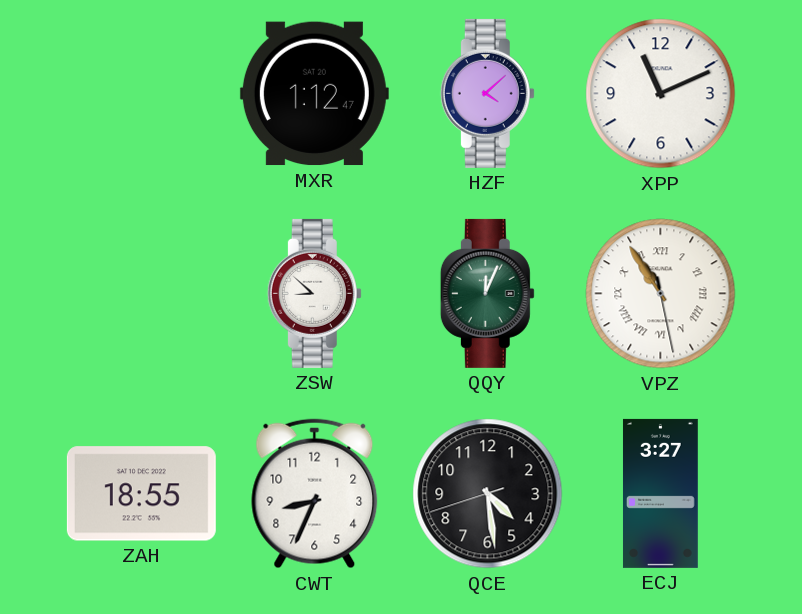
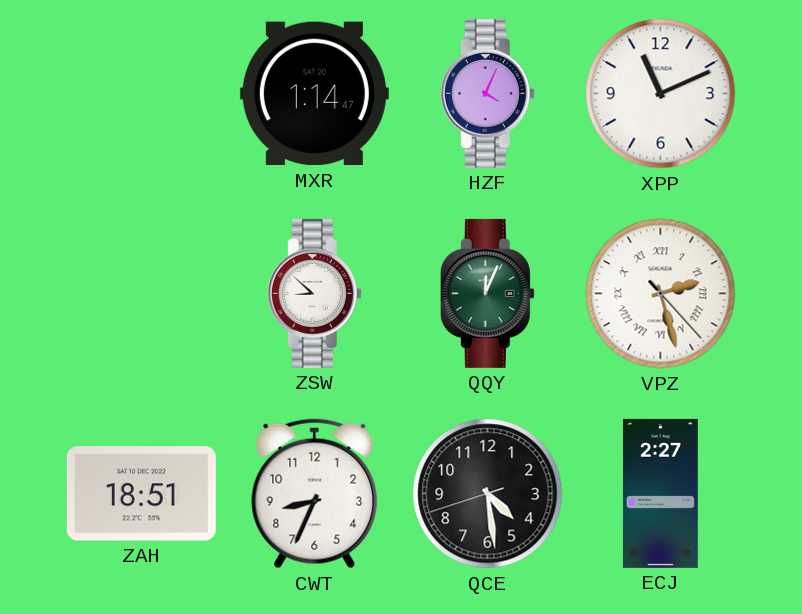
MXR: 1:12 -> 1:14
HZF: 4:08 -> 4:04
VPZ: 10:54 -> 2:27
ZAH: 18:55 -> 18:51
ECJ: 3:27 -> 2:27
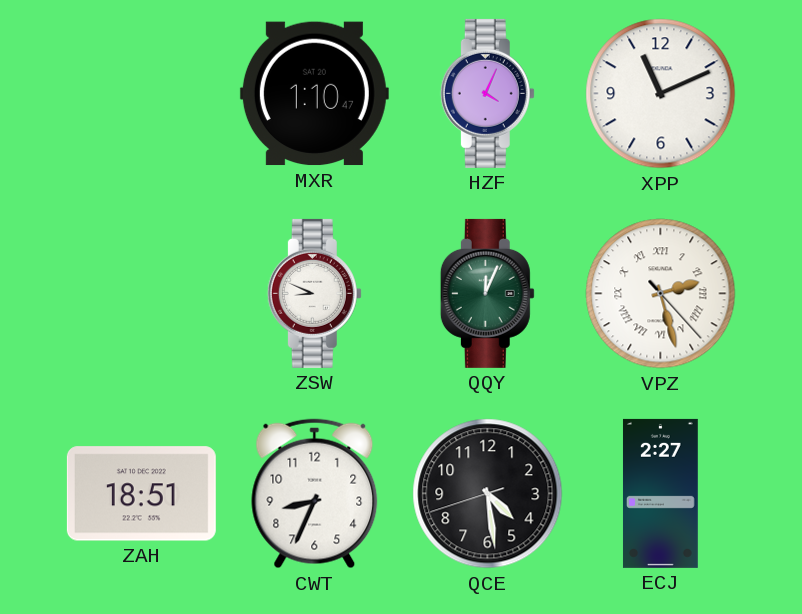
MXR: 1:14 -> 1:10
ZSW: 8:52 -> 8:49
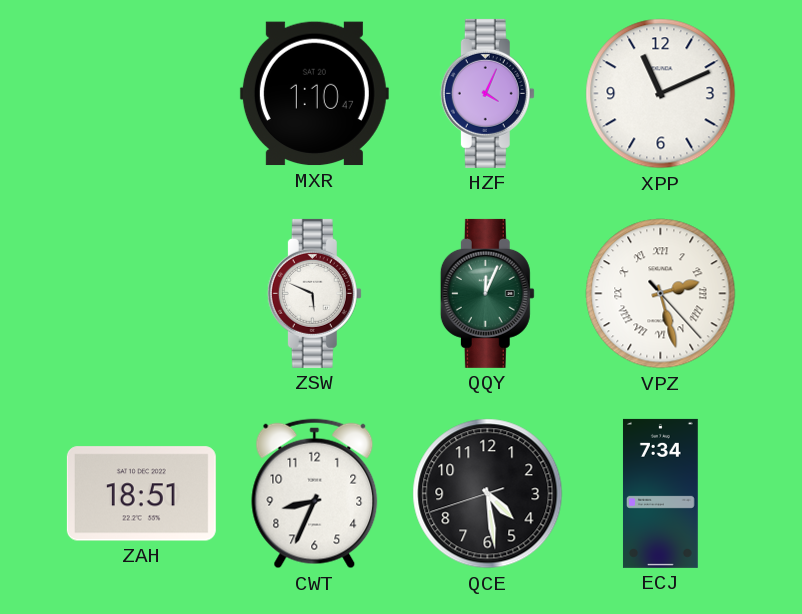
ZSW: 8:49 -> 5:49
ECJ: 2:27 -> 7:34
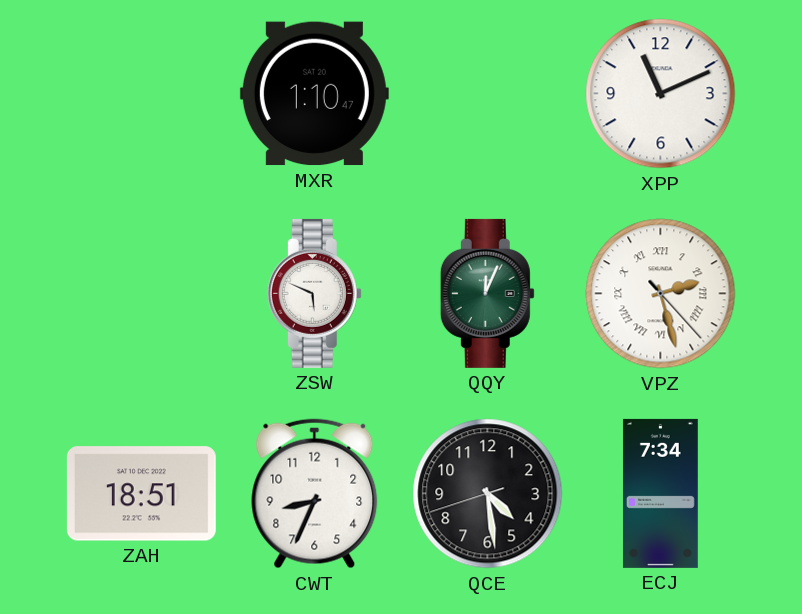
HZF: 4:04 -> none
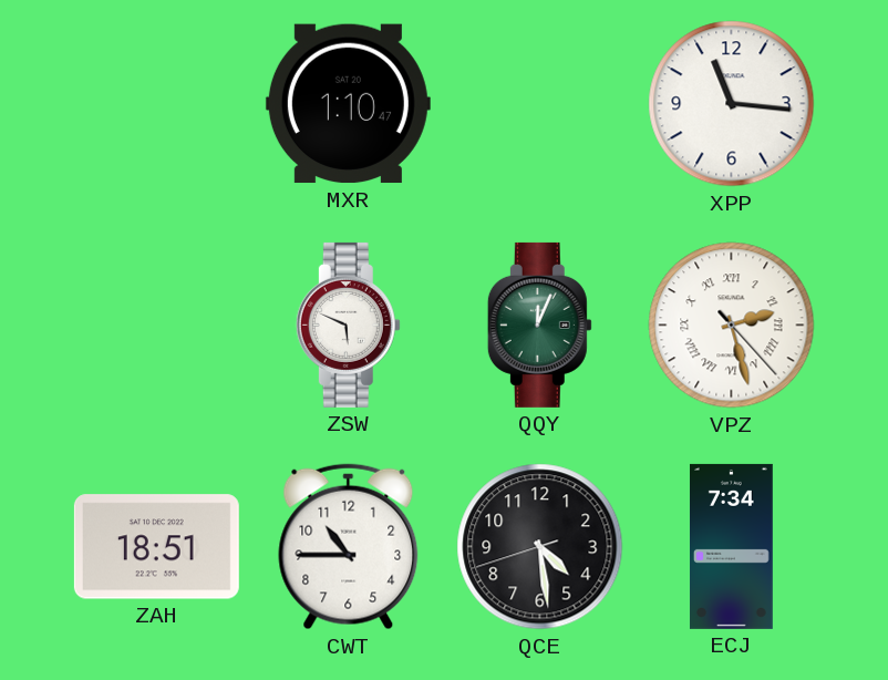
XPP: 11:11 -> 11:16
CWT: 8:34 -> 10:45
